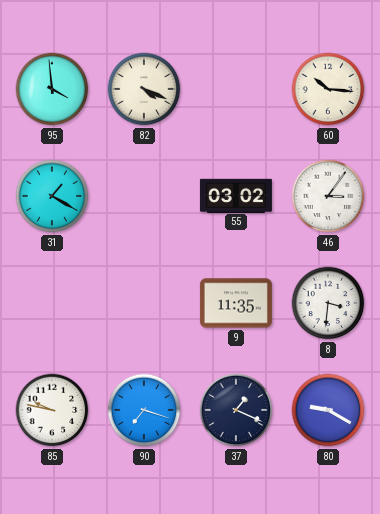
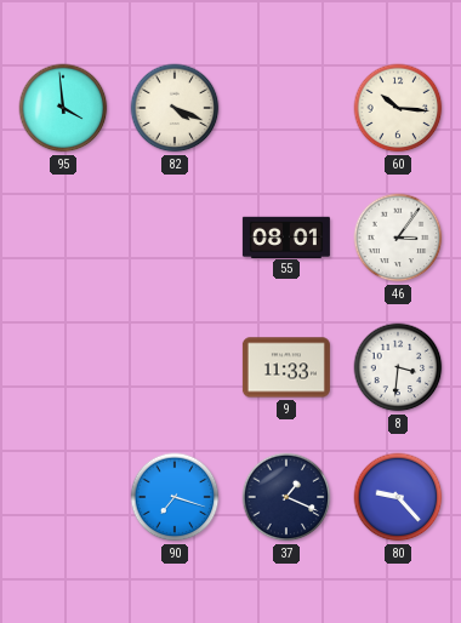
31: 1:20 -> none
55: 03:02 -> 08:01
9: 11:35 -> 11:33
85: 9:47 -> none
80: 9:20 -> 9:23
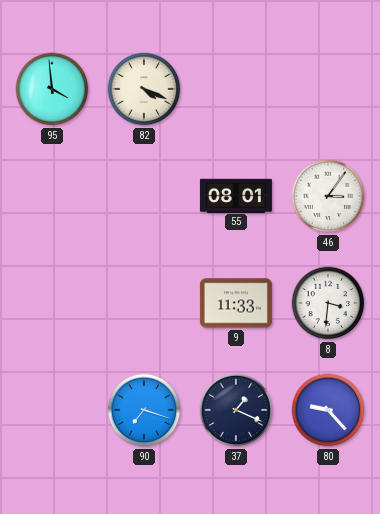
60: 10:16 -> none
